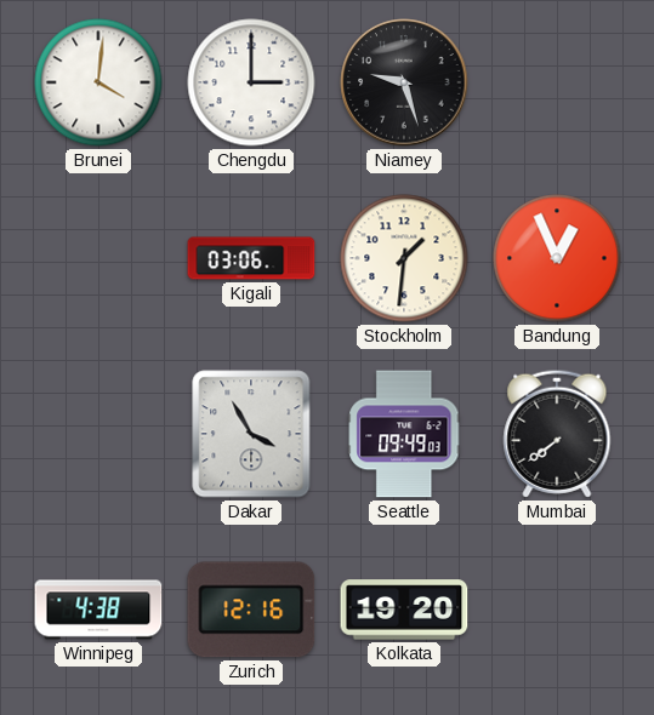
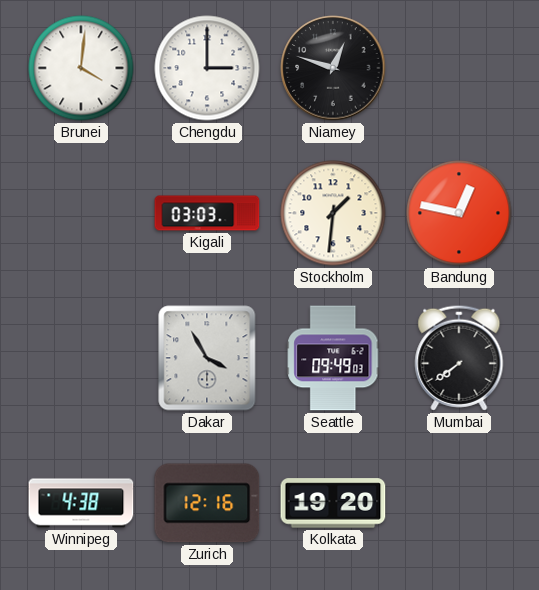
Niamey: 9:27 -> 12:48
Kigali: 03:06 -> 03:03
Bandung: 12:56 -> 12:47
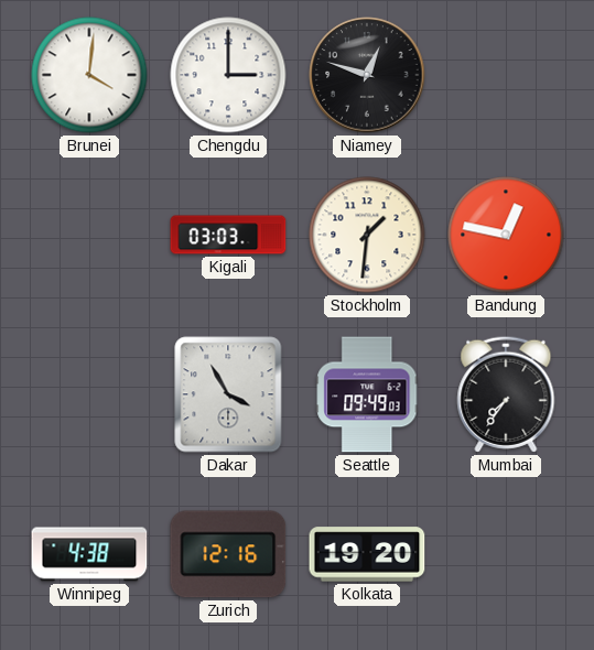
Mumbai: 7:39 -> 7:36
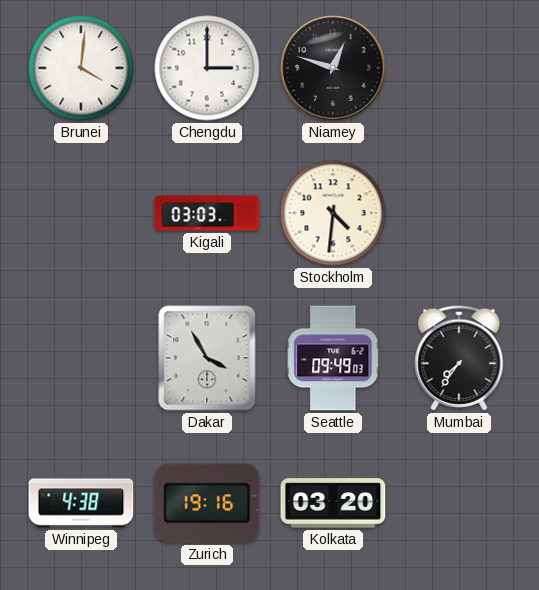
Stockholm: 1:31 -> 4:31
Bandung: 12:47 -> none
Zurich: 12:16 -> 19:16
Kolkata: 19:20 -> 03:20
